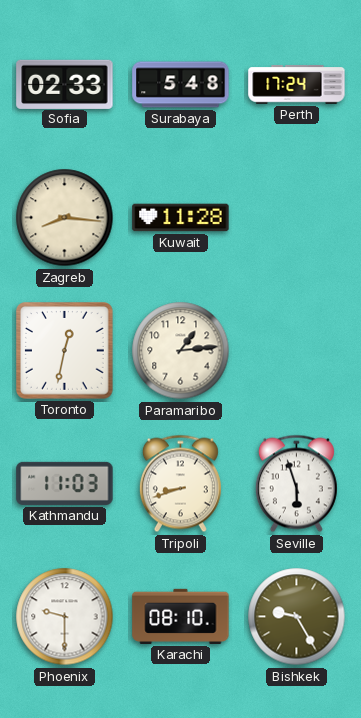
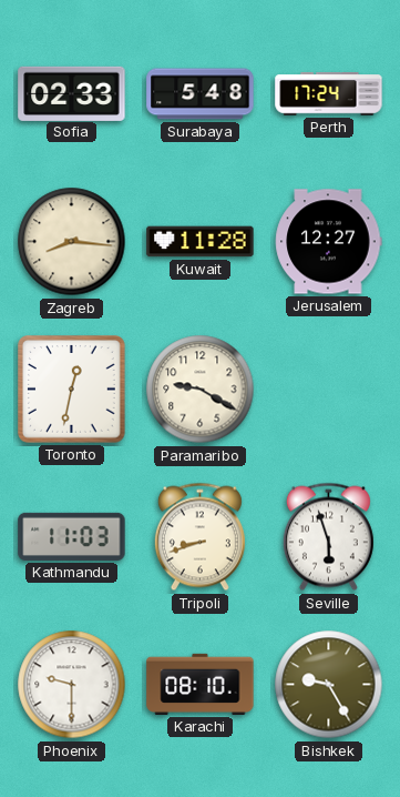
Jerusalem: none -> 12:27
Paramaribo: 1:14 -> 9:20
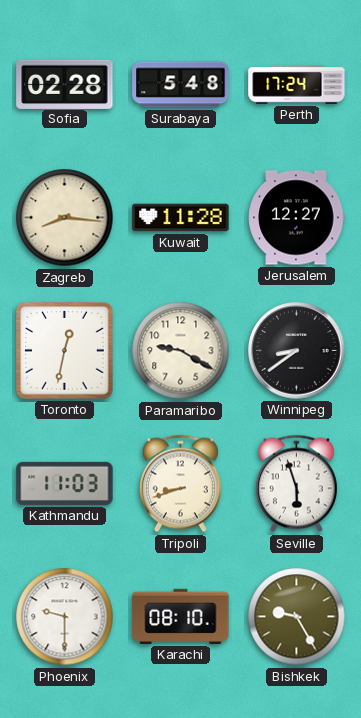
Sofia: 02:33 -> 02:28
Winnipeg: none -> 8:39
